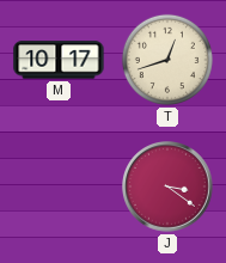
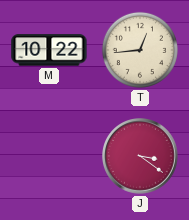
M: 10:17 -> 10:22
T: 12:42 -> 12:44
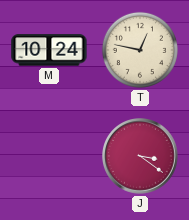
M: 10:22 -> 10:24
T: 12:44 -> 12:47
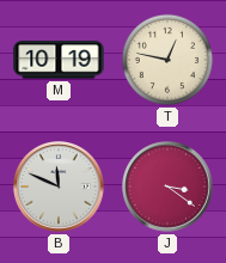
M: 10:24 -> 10:19
B: none -> 11:49
